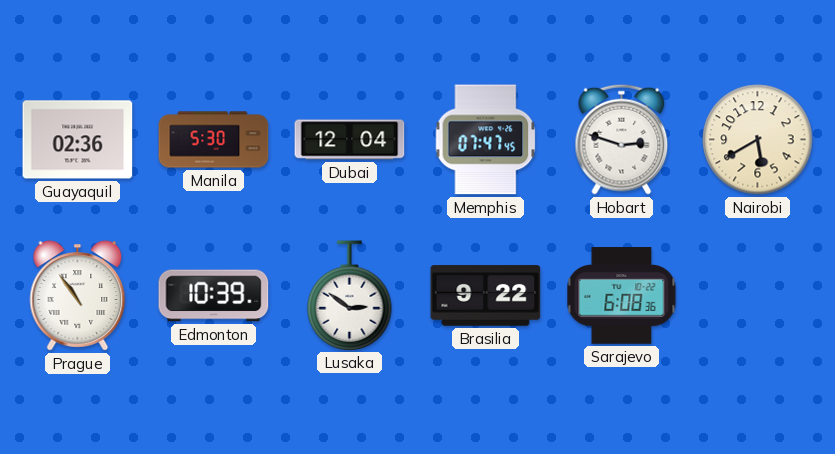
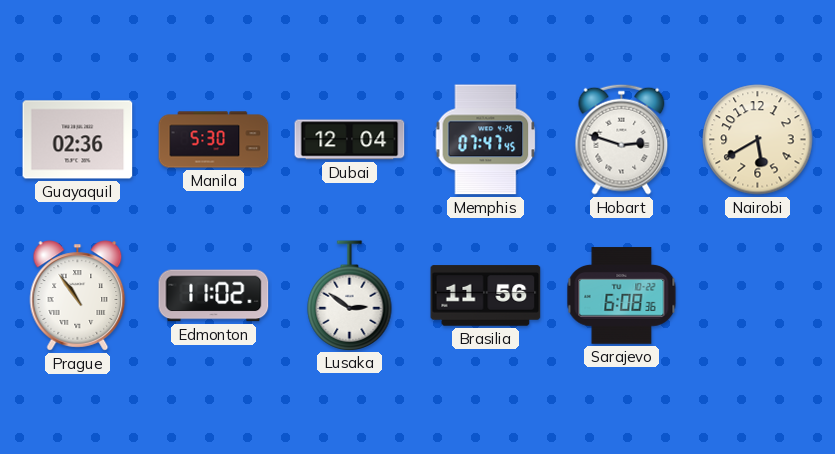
Edmonton: 10:39 -> 11:02
Brasilia: 9:22 -> 11:56
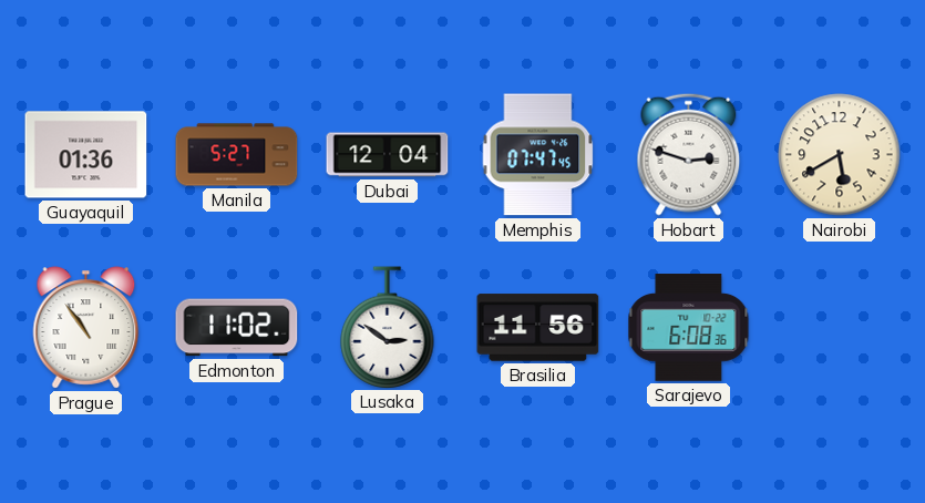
Guayaquil: 02:36 -> 01:36
Manila: 5:30 -> 5:27
